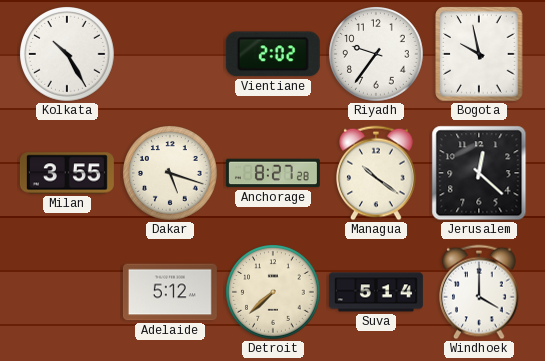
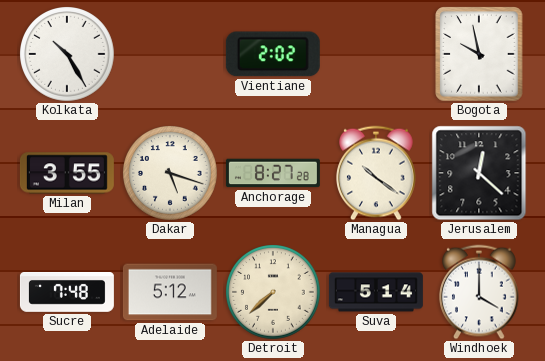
Riyadh: 9:36 -> none
Sucre: none -> 7:48
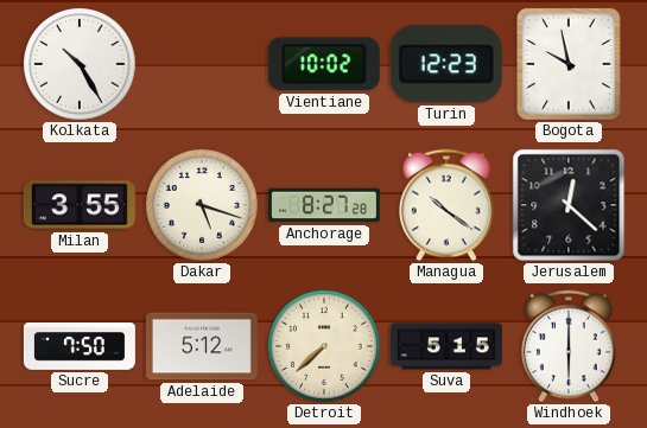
Vientiane: 2:02 -> 10:02
Turin: none -> 12:23
Sucre: 7:48 -> 7:50
Suva: 5:14 -> 5:15
Windhoek: 4:00 -> 6:00
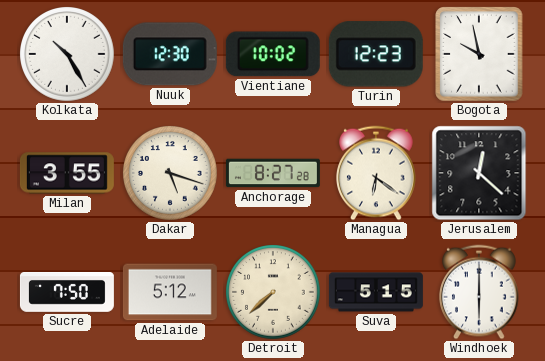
Nuuk: none -> 12:30
Managua: 10:21 -> 6:21
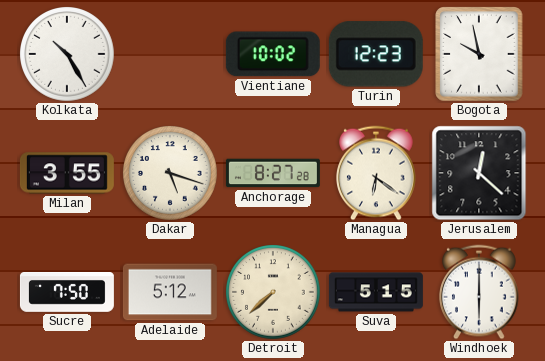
Nuuk: 12:30 -> none
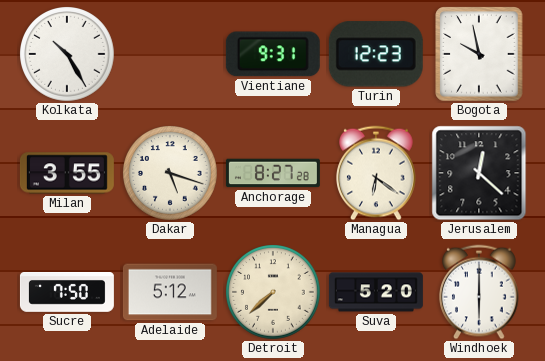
Vientiane: 10:02 -> 9:31
Suva: 5:15 -> 5:20
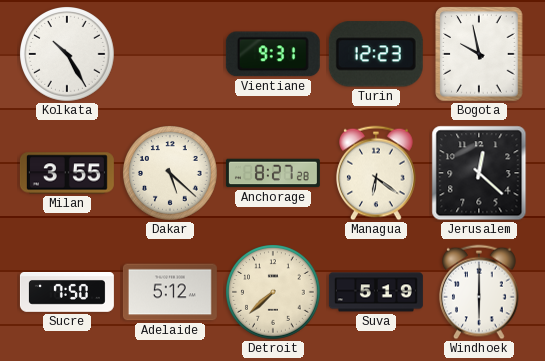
Dakar: 5:18 -> 5:22
Suva: 5:20 -> 5:19
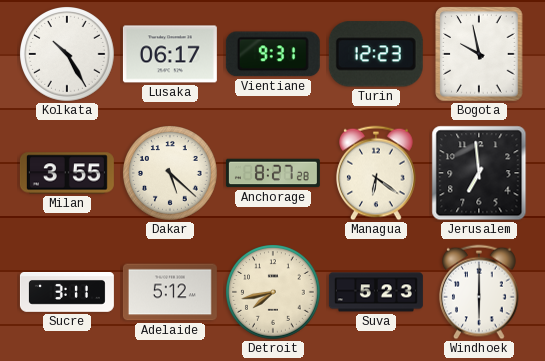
Lusaka: none -> 06:17
Jerusalem: 12:22 -> 6:59
Sucre: 7:50 -> 3:11
Detroit: 7:38 -> 7:43
Suva: 5:19 -> 5:23
